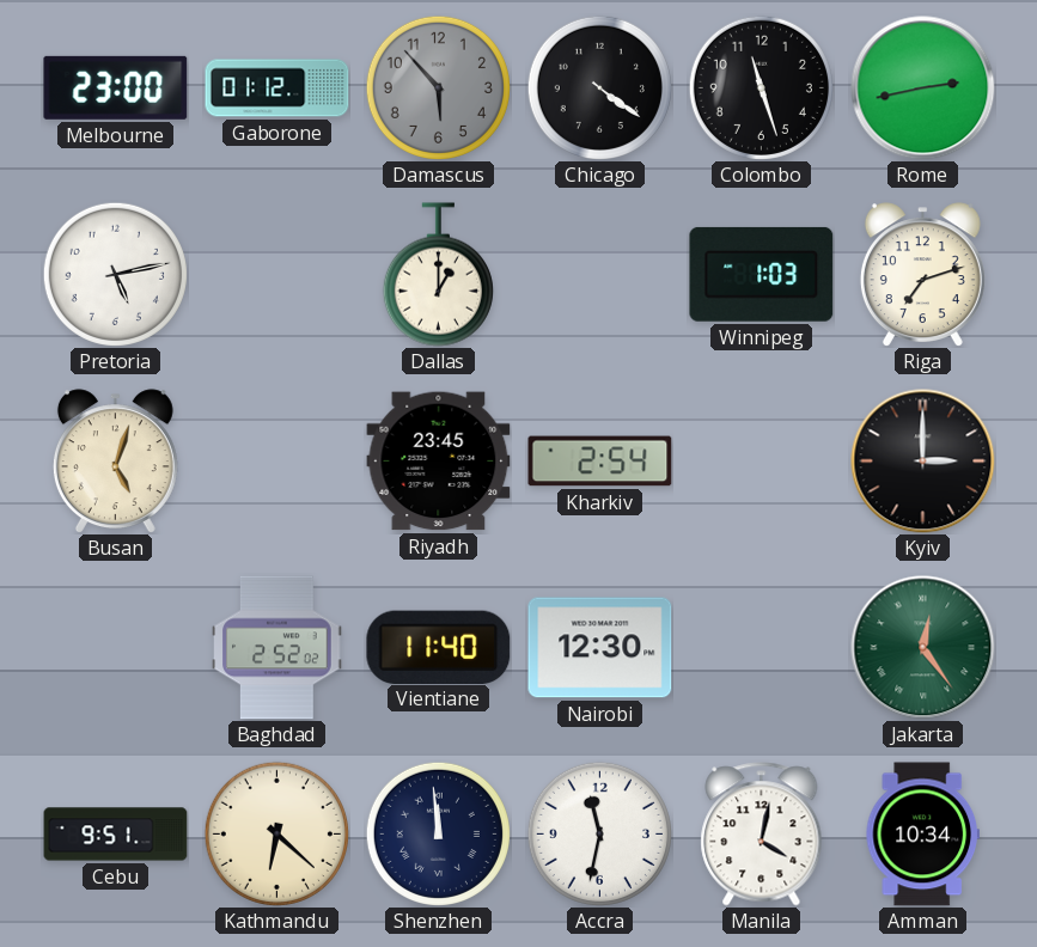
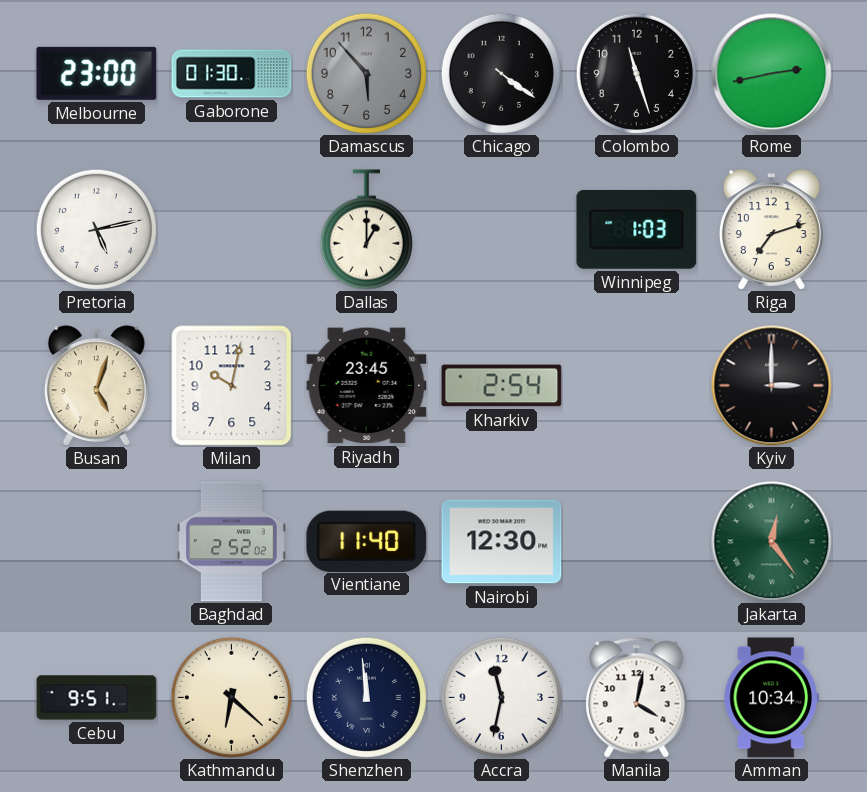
Gaborone: 01:12 -> 01:30
Milan: none -> 10:02
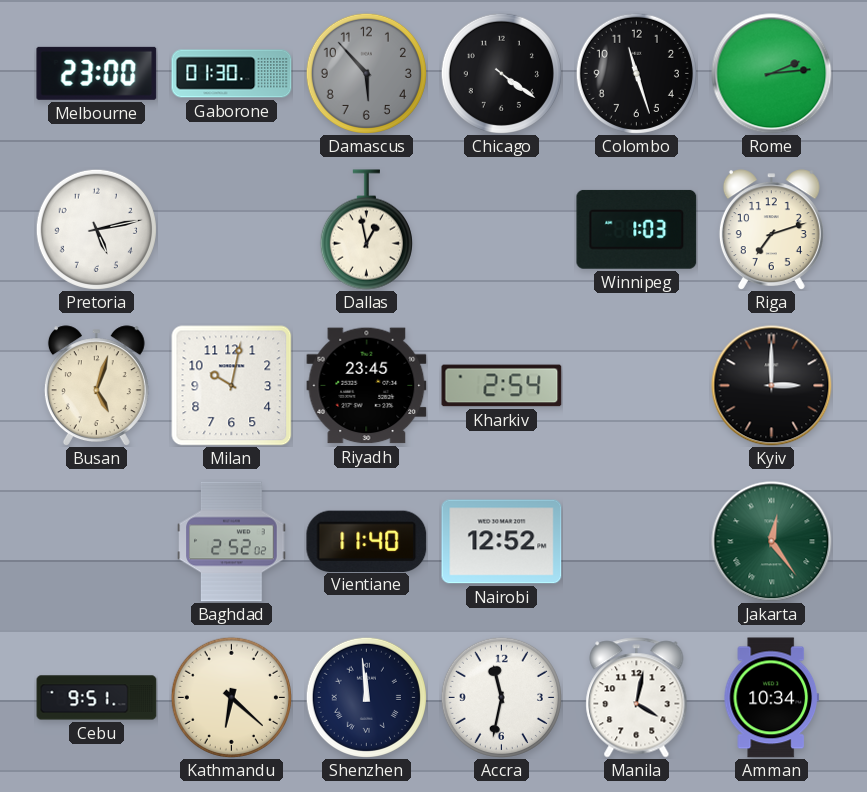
Rome: 2:43 -> 2:14
Dallas: 1:00 -> 12:58
Nairobi: 12:30 -> 12:52
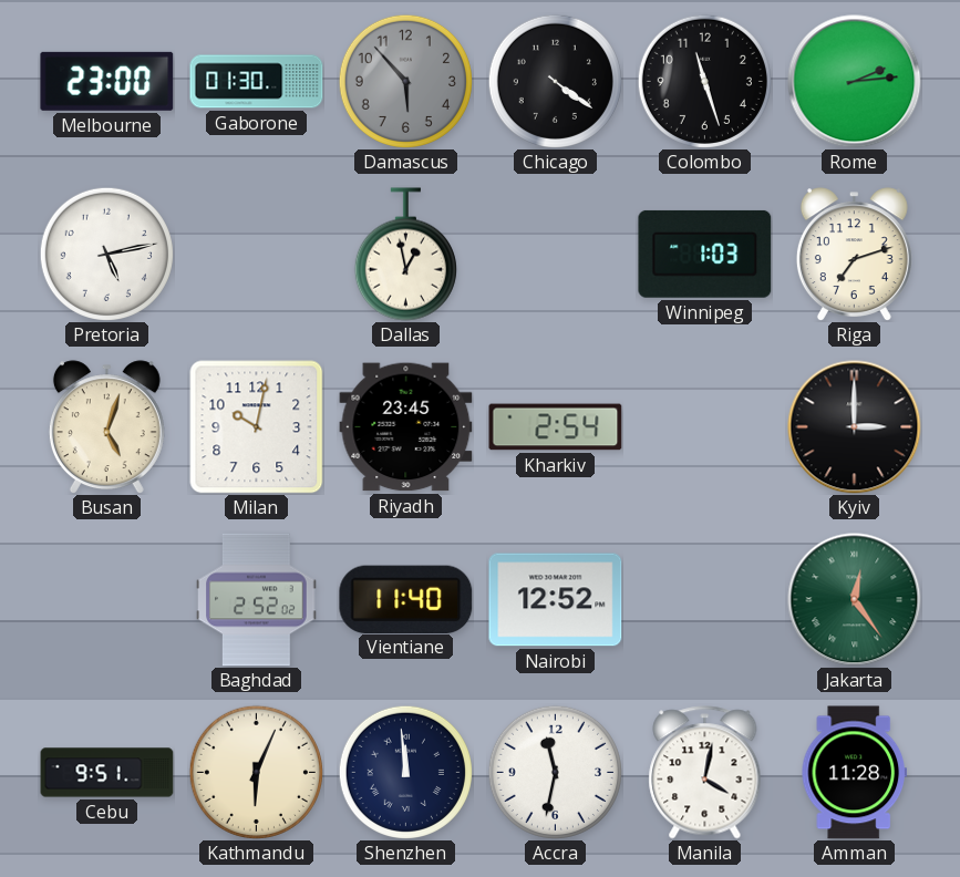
Kathmandu: 6:22 -> 6:04
Amman: 10:34 -> 11:28
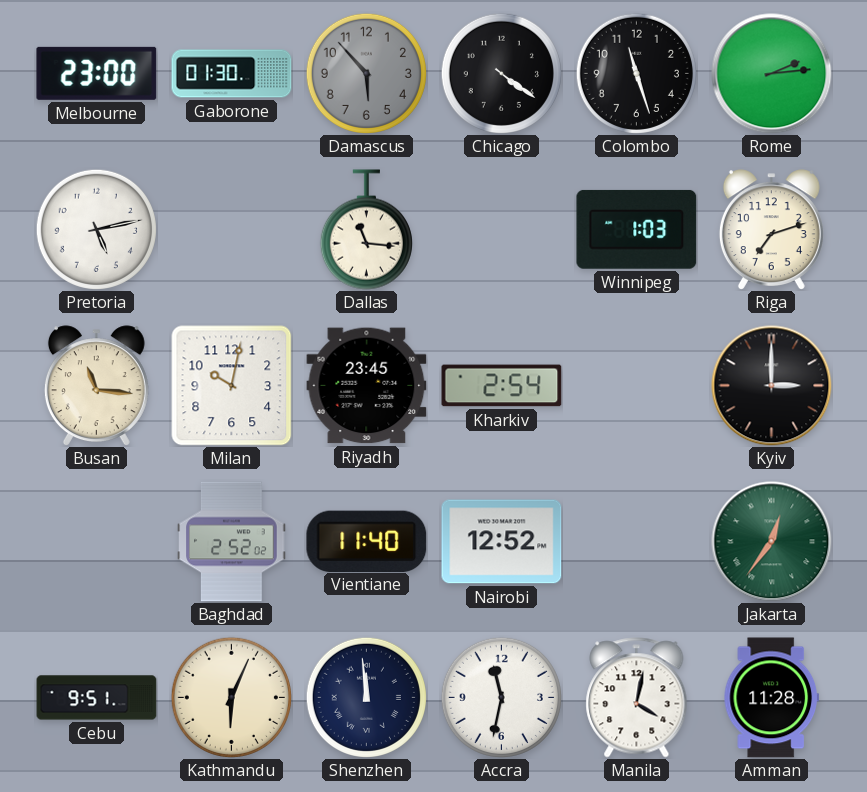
Dallas: 12:58 -> 11:16
Busan: 5:03 -> 11:16
Jakarta: 12:24 -> 12:36
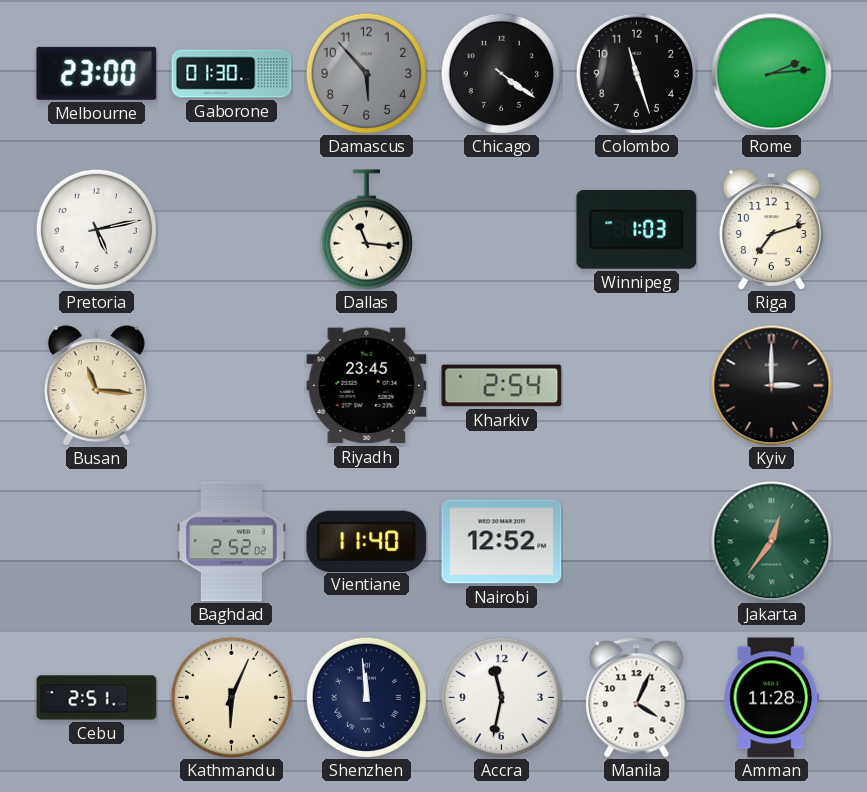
Milan: 10:02 -> none
Cebu: 9:51 -> 2:51
Manila: 4:02 -> 4:04
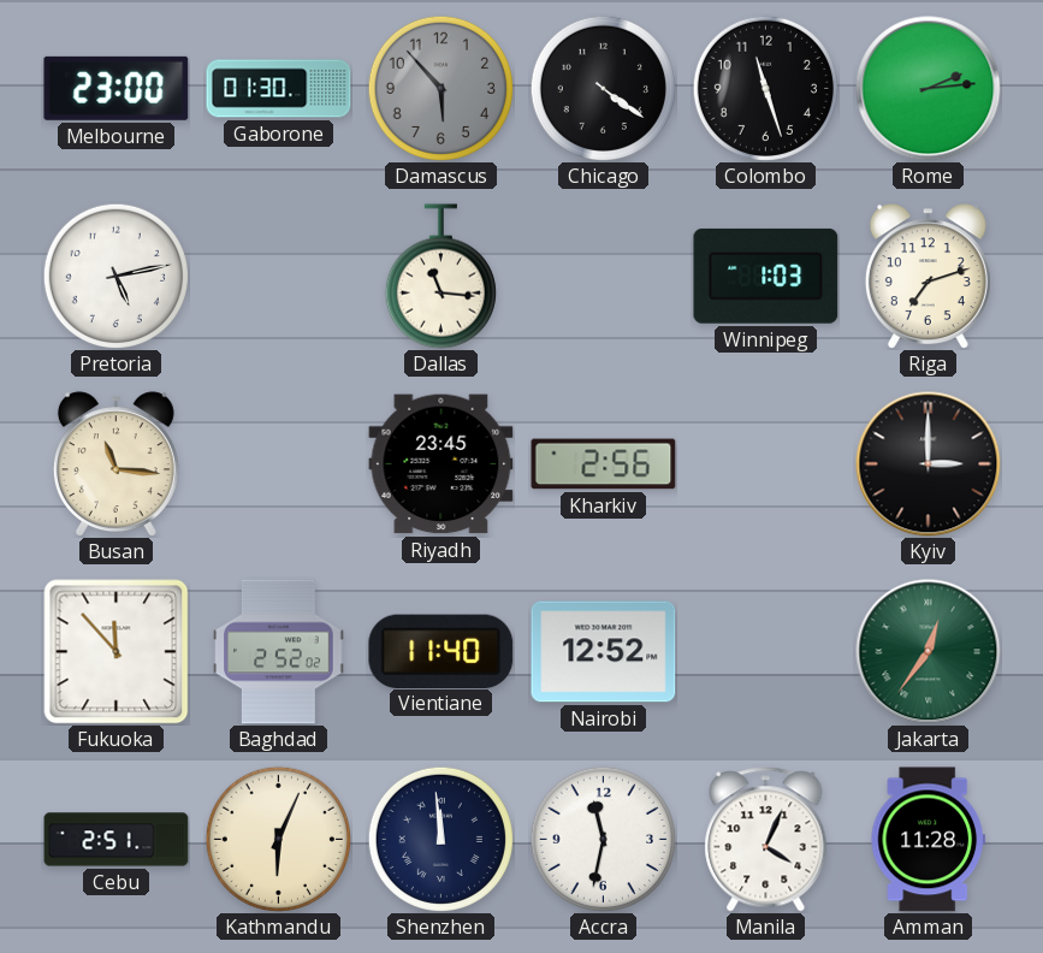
Kharkiv: 2:54 -> 2:56
Fukuoka: none -> 11:53
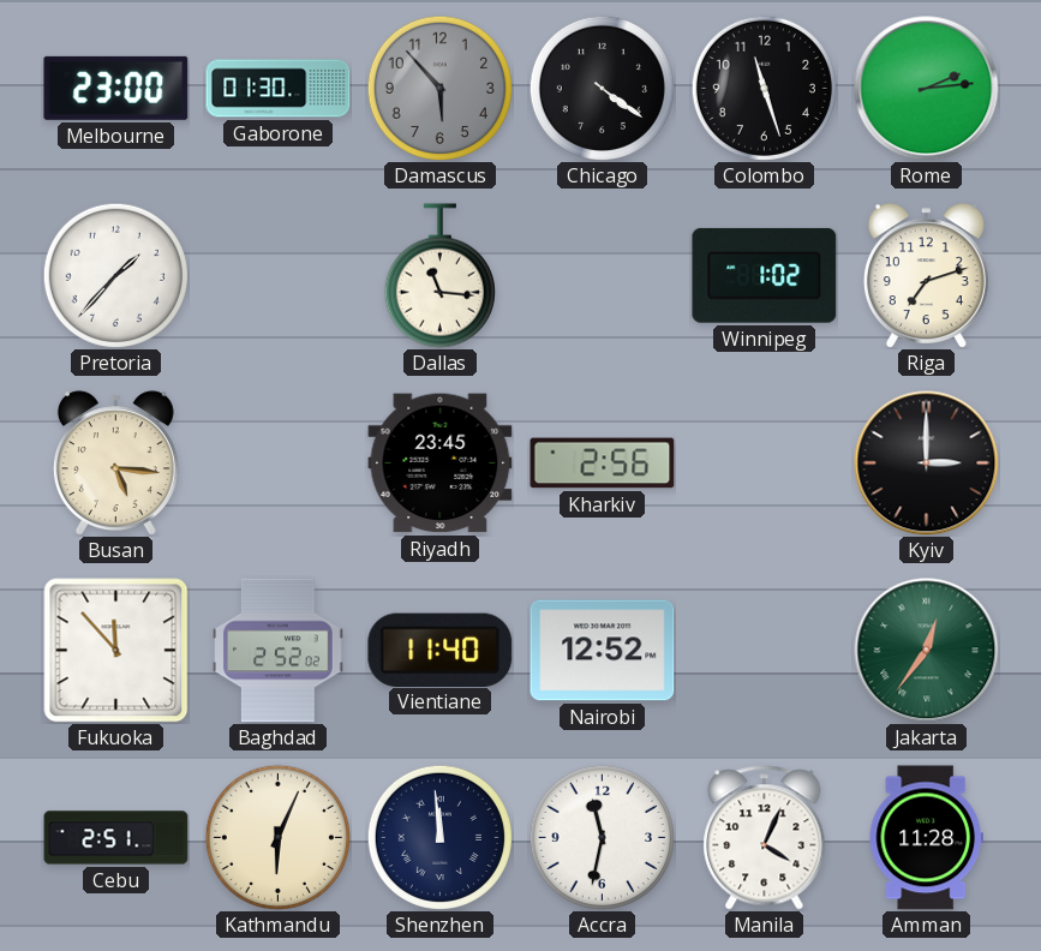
Pretoria: 5:13 -> 1:37
Winnipeg: 1:03 -> 1:02
Busan: 11:16 -> 5:16
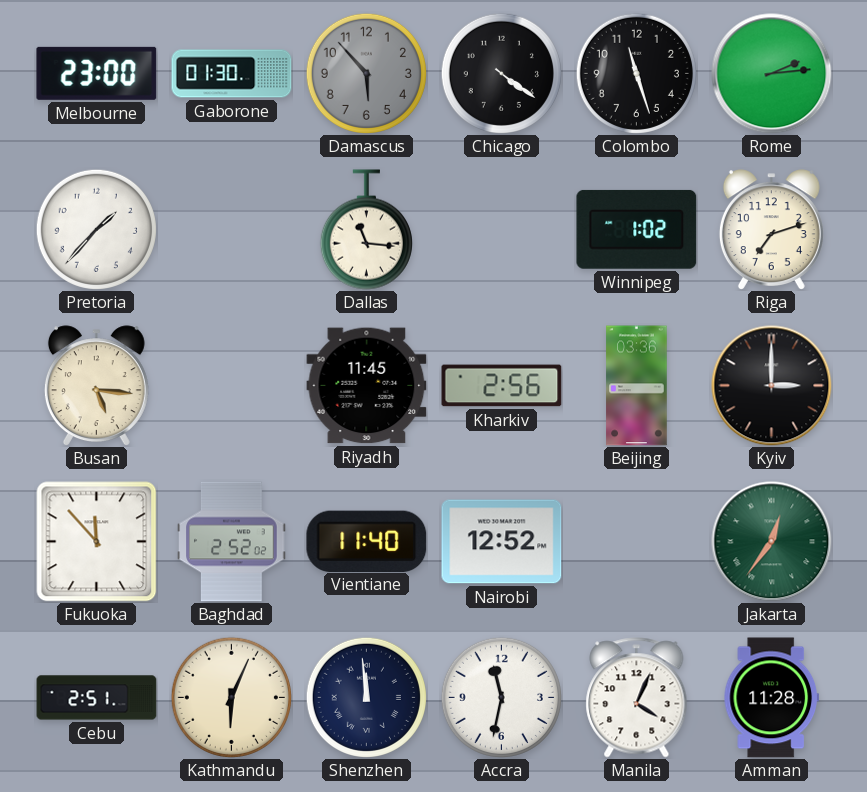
Riyadh: 23:45 -> 11:45
Beijing: none -> 03:36
